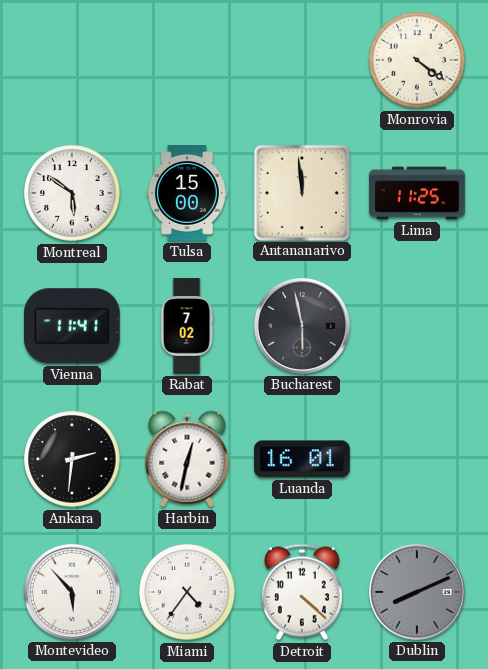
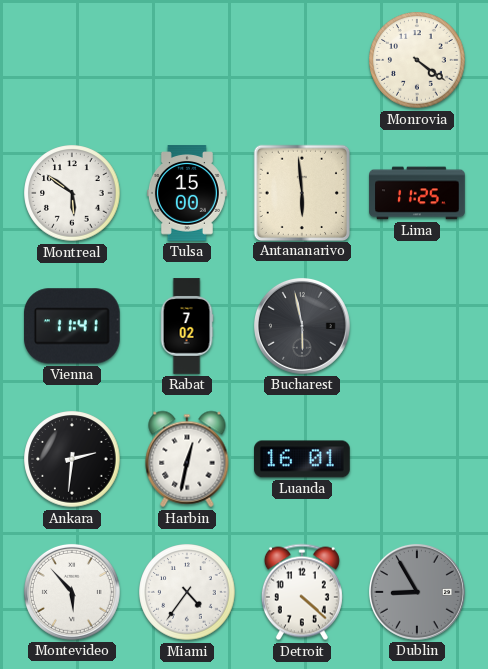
Antananarivo: 11:59 -> 5:59
Dublin: 8:11 -> 8:55
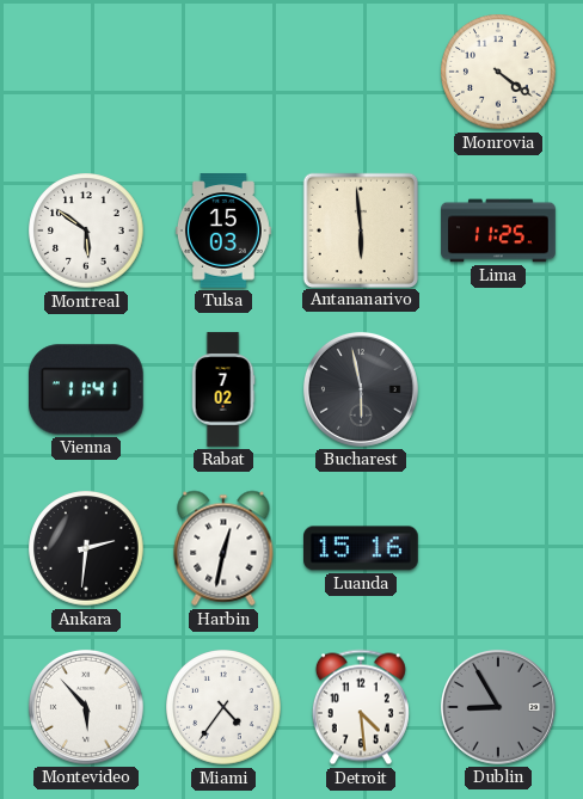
Tulsa: 15:00 -> 15:03
Luanda: 16:01 -> 15:16
Detroit: 4:22 -> 4:29
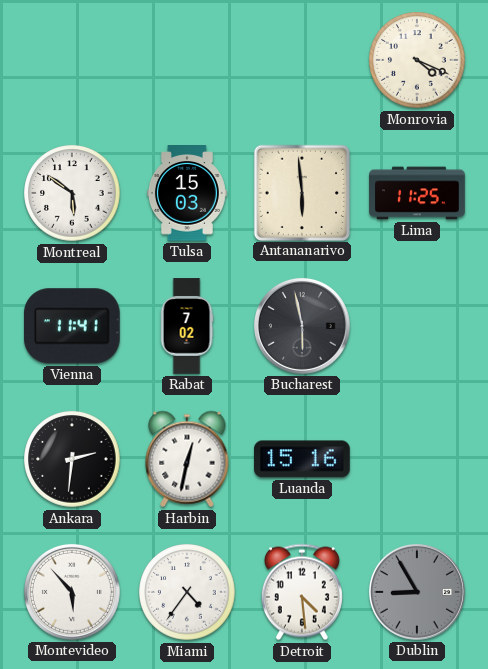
Monrovia: 4:21 -> 4:19
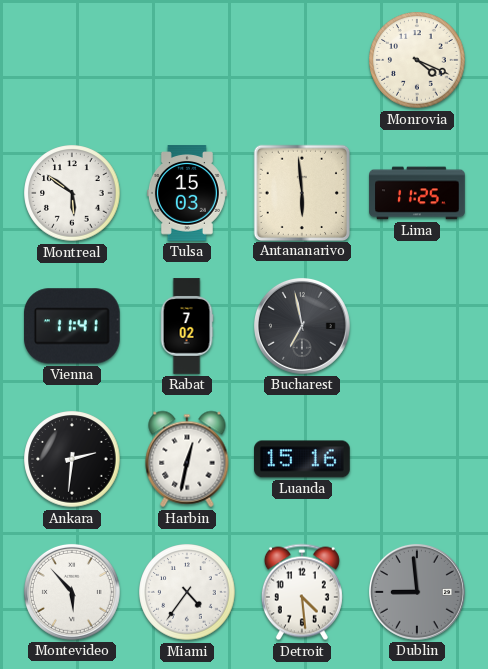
Bucharest: 5:58 -> 6:58
Dublin: 8:55 -> 8:59
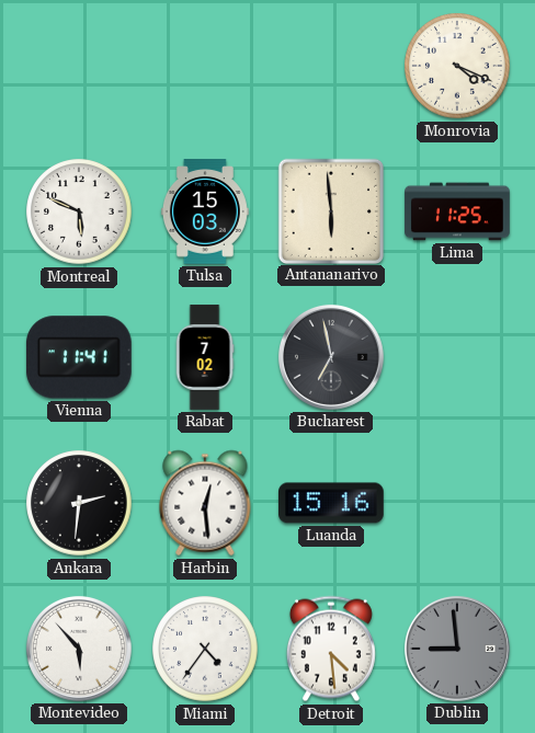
Montreal: 5:51 -> 5:49
Harbin: 12:32 -> 12:29
